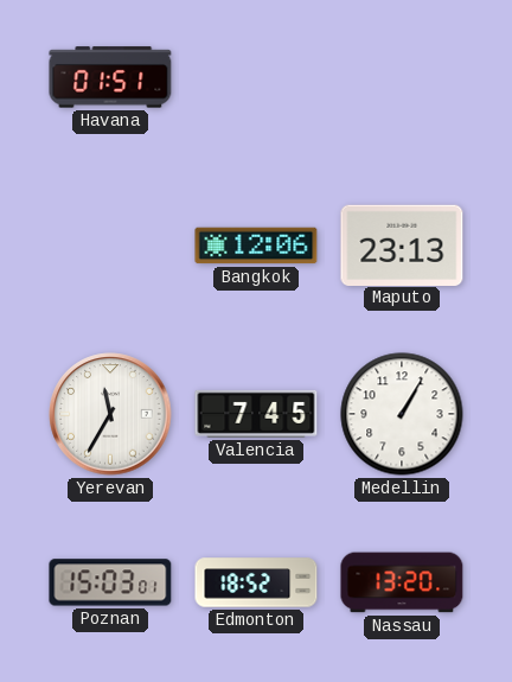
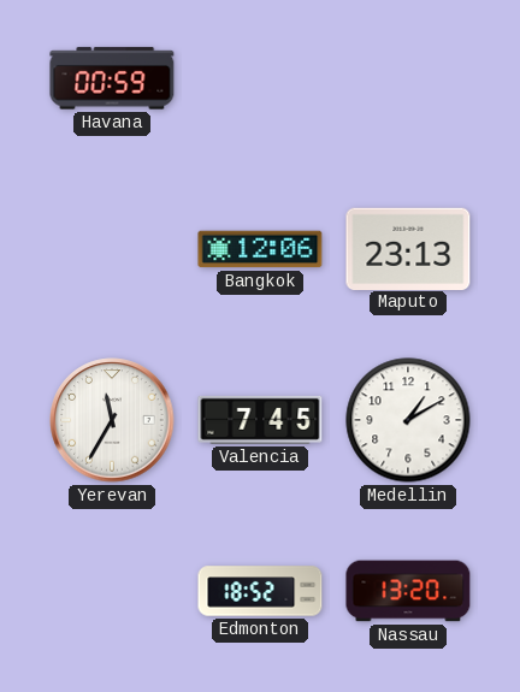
Havana: 01:51 -> 00:59
Medellin: 1:05 -> 1:10
Poznan: 15:03 -> none
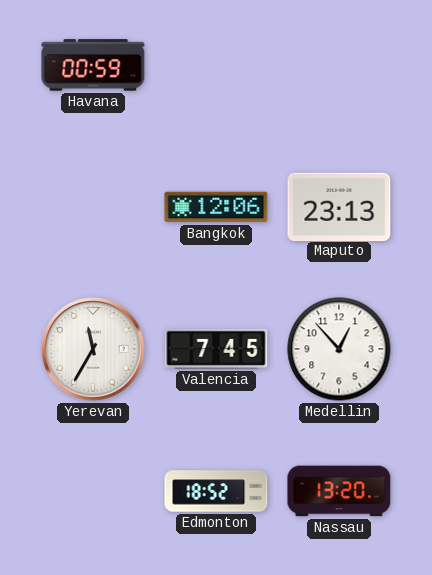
Medellin: 1:10 -> 12:53
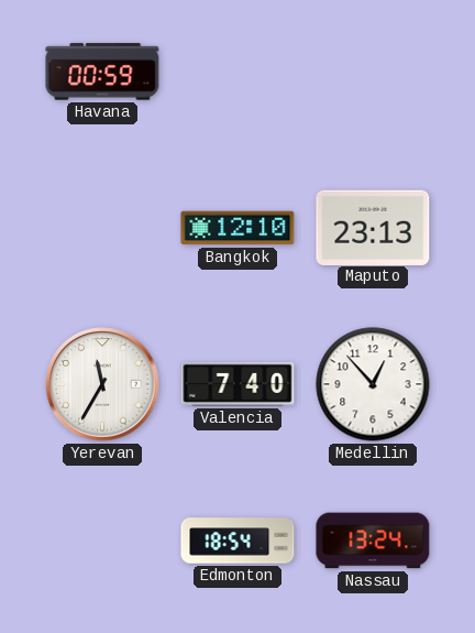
Bangkok: 12:06 -> 12:10
Valencia: 7:45 -> 7:40
Edmonton: 18:52 -> 18:54
Nassau: 13:20 -> 13:24
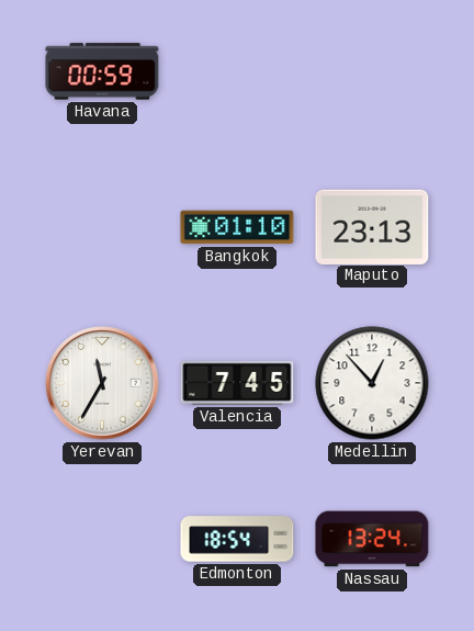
Bangkok: 12:10 -> 01:10
Valencia: 7:40 -> 7:45
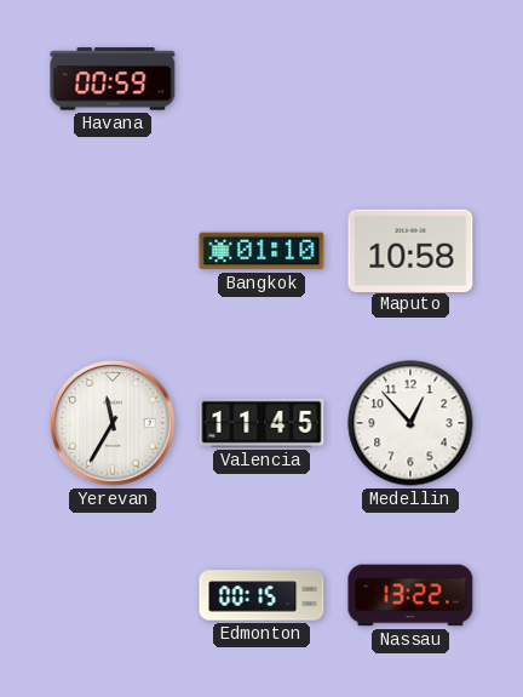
Maputo: 23:13 -> 10:58
Valencia: 7:45 -> 11:45
Edmonton: 18:54 -> 00:15
Nassau: 13:24 -> 13:22
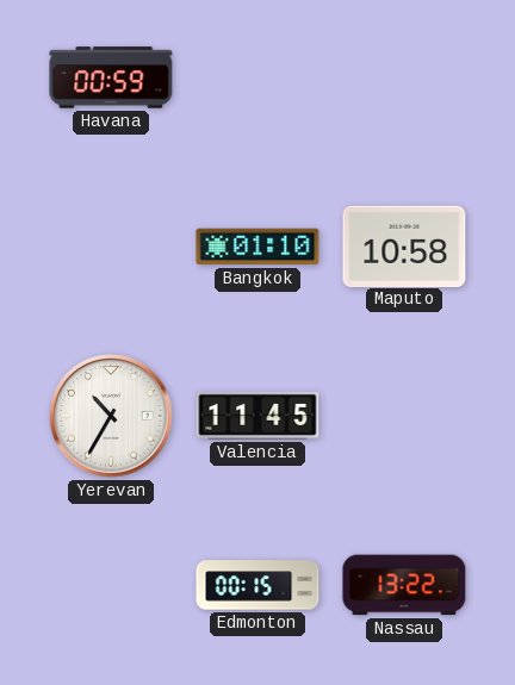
Yerevan: 11:35 -> 10:35
Medellin: 12:53 -> none
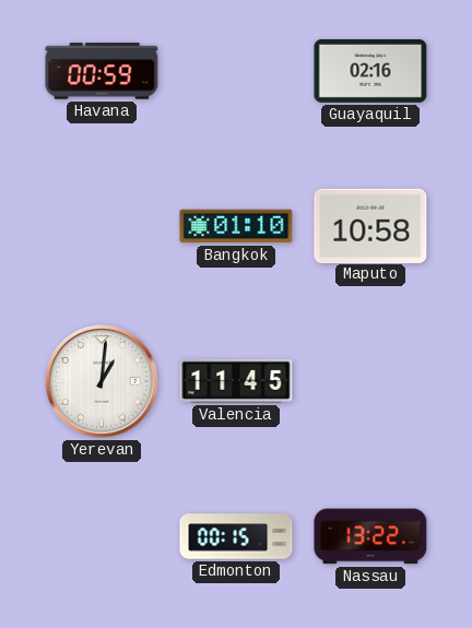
Guayaquil: none -> 02:16
Yerevan: 10:35 -> 1:01
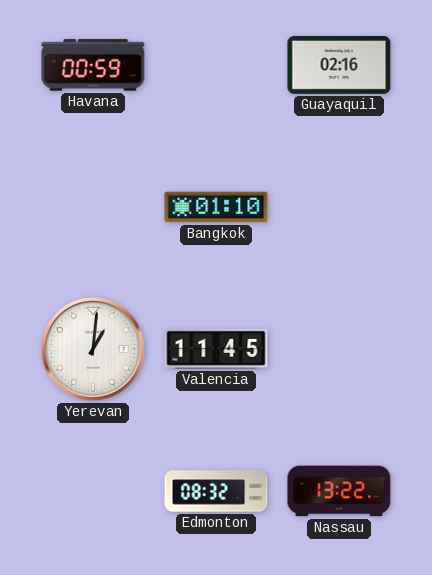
Maputo: 10:58 -> none
Edmonton: 00:15 -> 08:32
